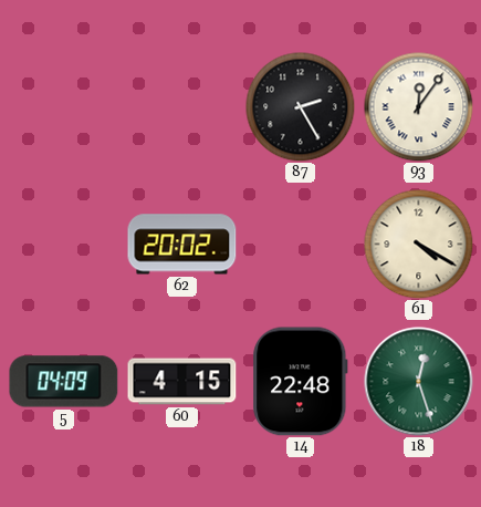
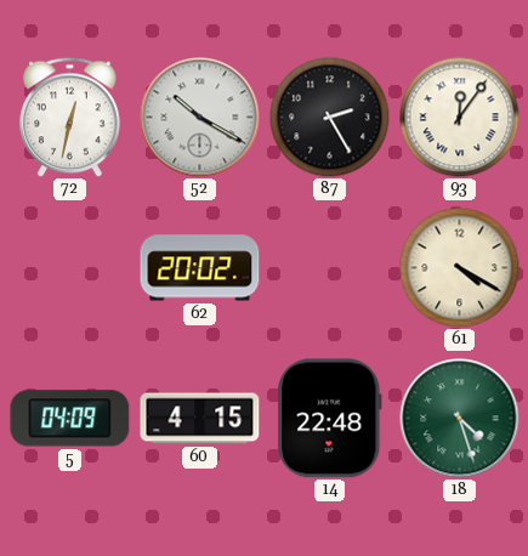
72: none -> 12:32
52: none -> 10:20
18: 12:27 -> 4:27
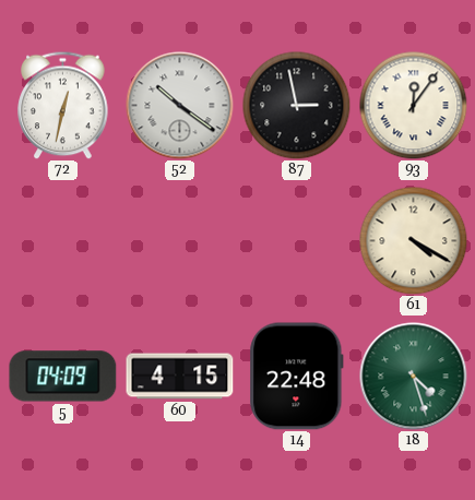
52: 10:20 -> 10:21
87: 2:25 -> 2:58
62: 20:02 -> none
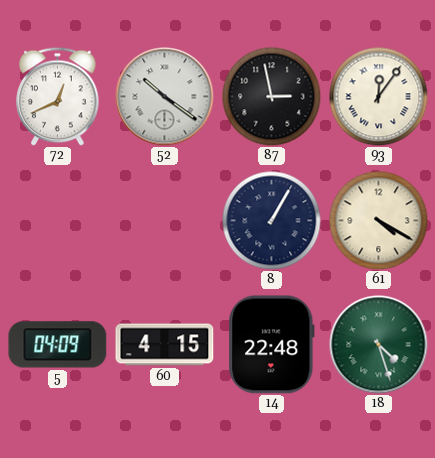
72: 12:32 -> 12:41
8: none -> 1:05
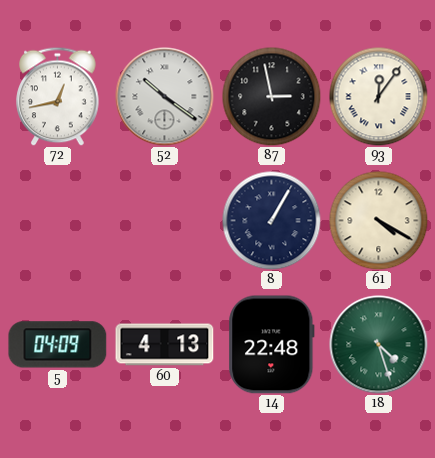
72: 12:41 -> 12:43
60: 4:15 -> 4:13
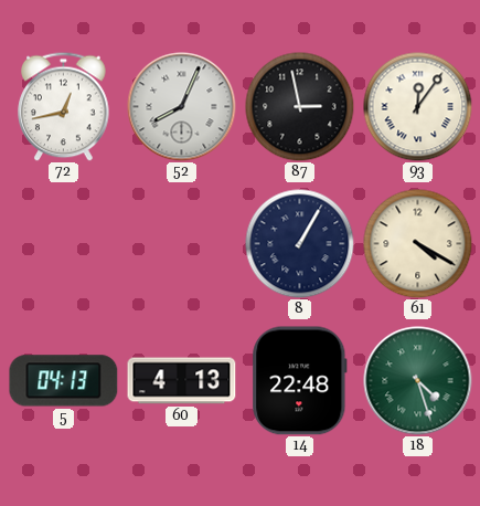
52: 10:21 -> 8:04
5: 04:09 -> 04:13
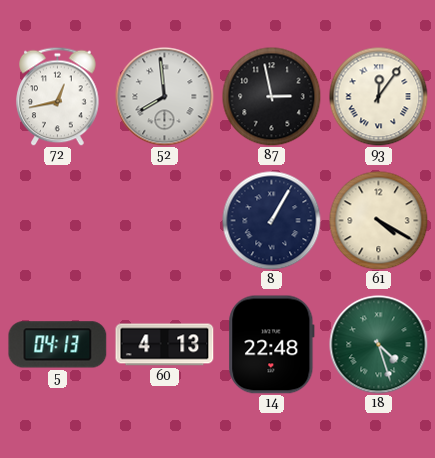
52: 8:04 -> 7:59
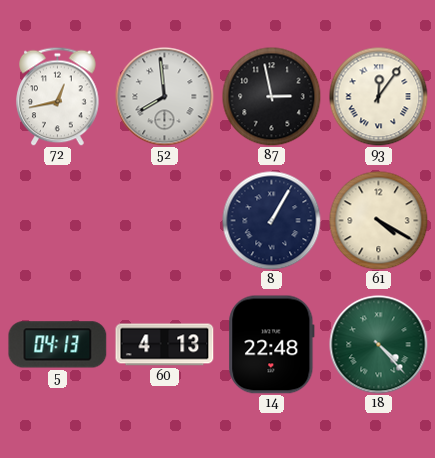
18: 4:27 -> 4:23
